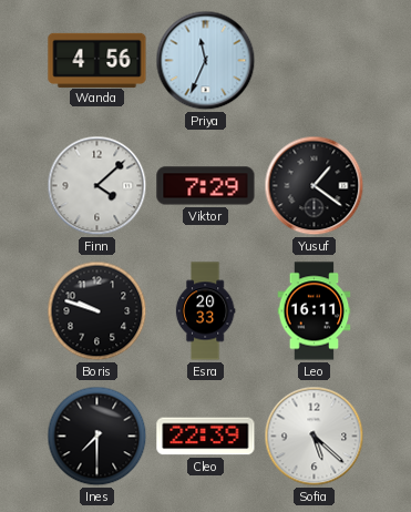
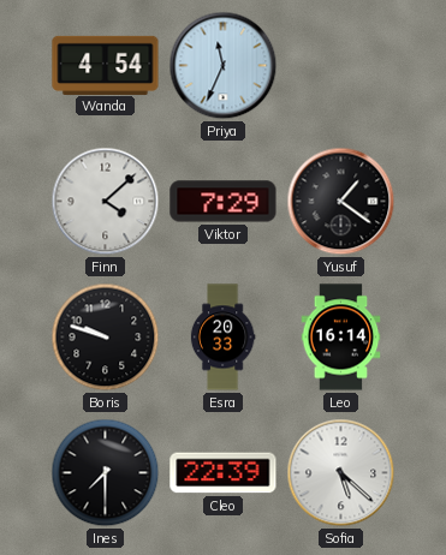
Wanda: 4:56 -> 4:54
Leo: 16:11 -> 16:14
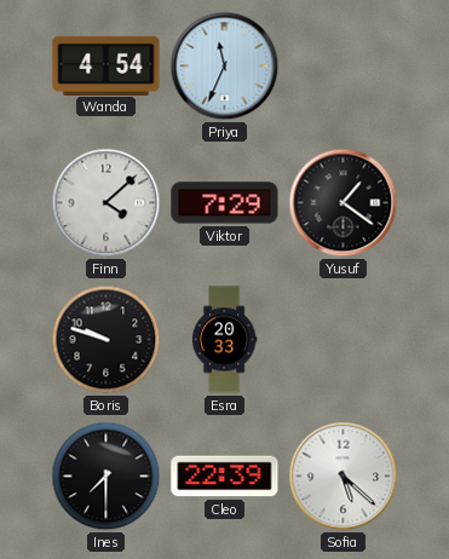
Leo: 16:14 -> none
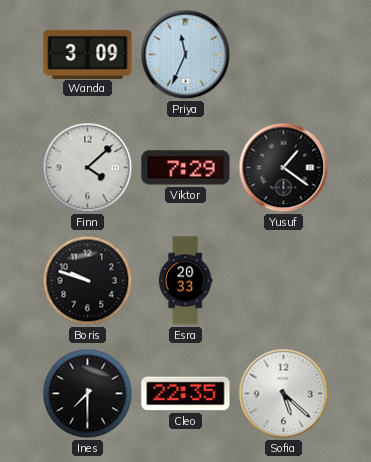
Wanda: 4:54 -> 3:09
Cleo: 22:39 -> 22:35
